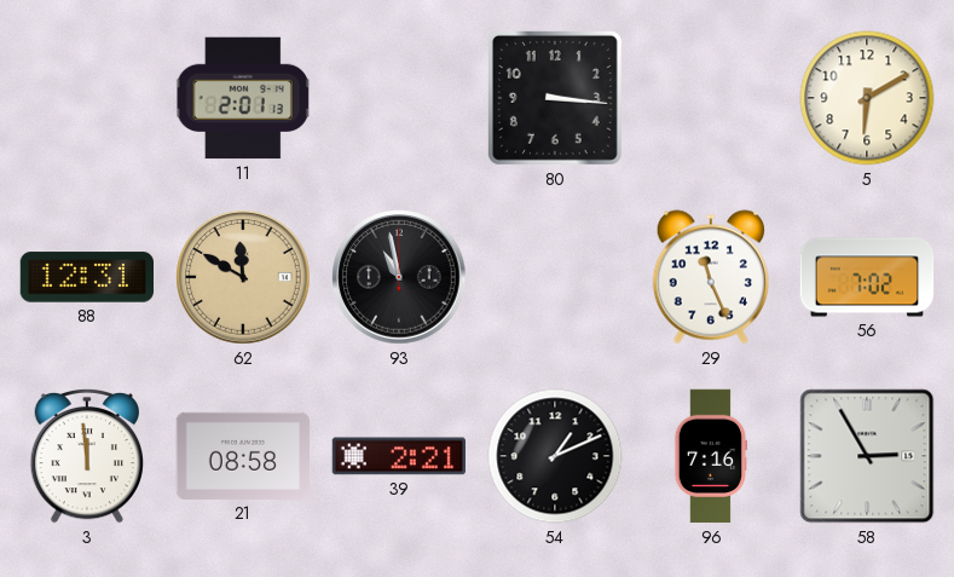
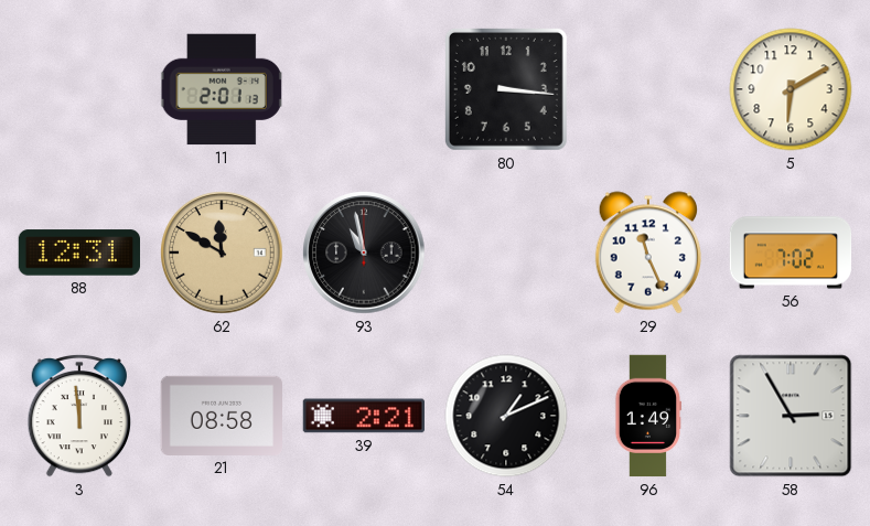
96: 7:16 -> 1:49
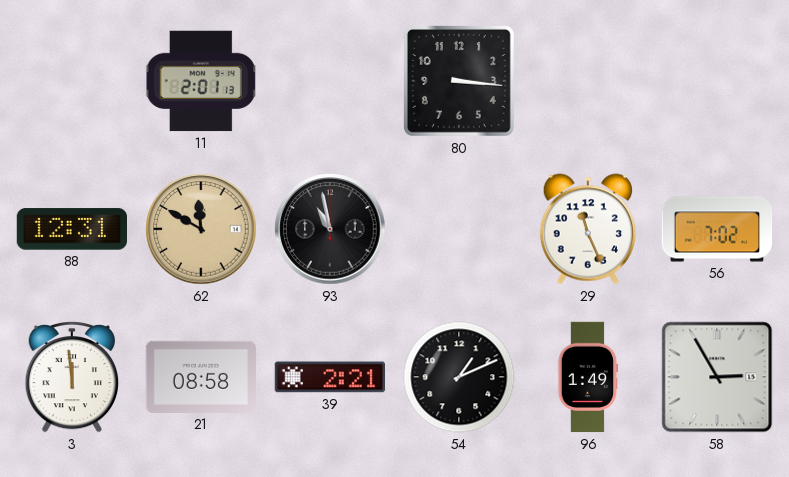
5: 6:10 -> none
